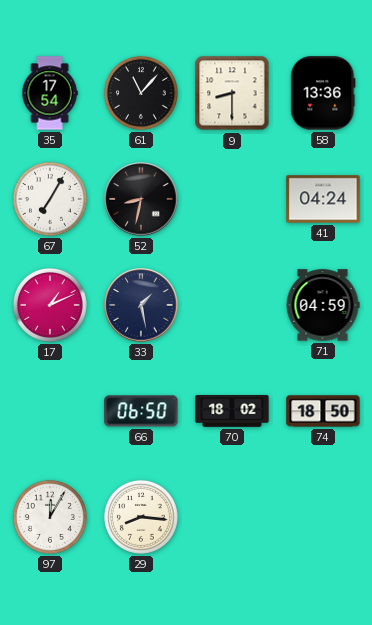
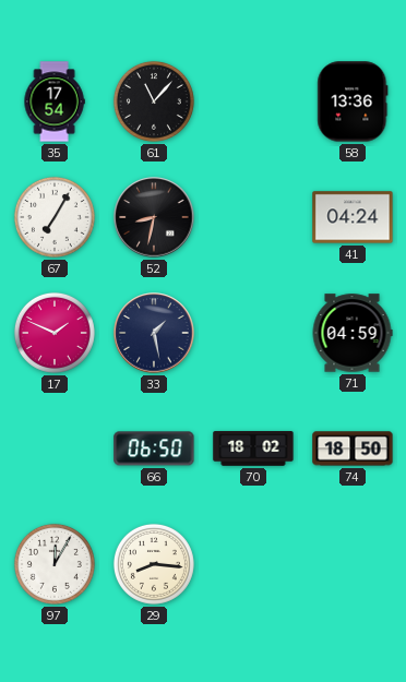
9: 8:30 -> none
17: 1:11 -> 1:49
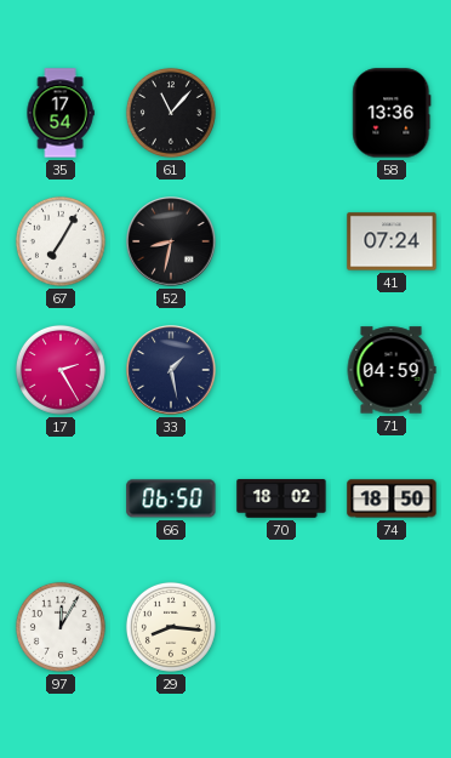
41: 04:24 -> 07:24
17: 1:49 -> 2:25
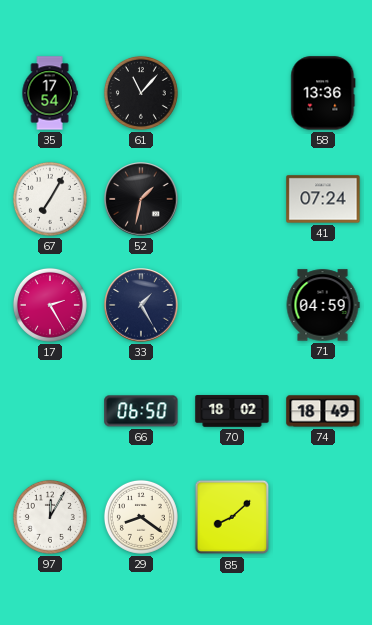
52: 8:32 -> 1:32
33: 1:28 -> 1:25
74: 18:50 -> 18:49
29: 8:16 -> 8:21
85: none -> 8:08
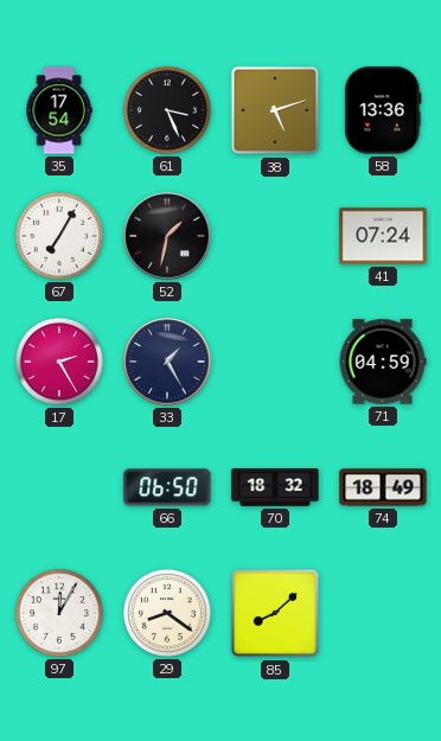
61: 11:07 -> 3:26
38: none -> 5:12
70: 18:02 -> 18:32
